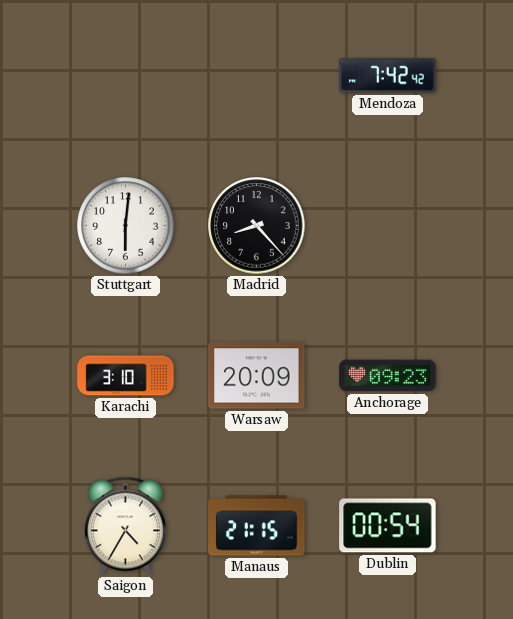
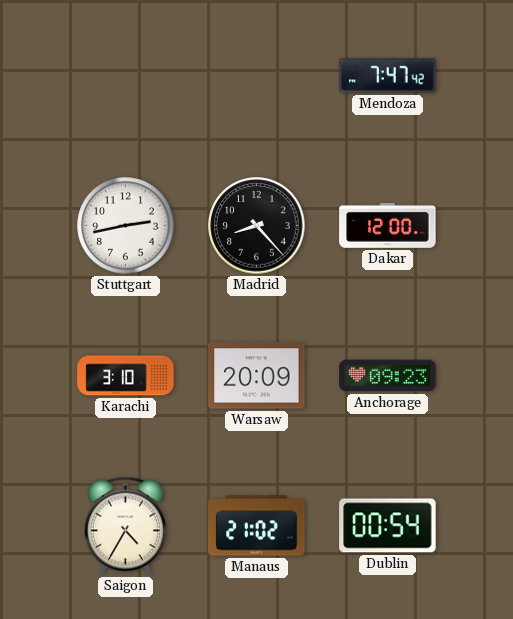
Mendoza: 7:42 -> 7:47
Stuttgart: 6:01 -> 2:43
Dakar: none -> 12:00
Manaus: 21:15 -> 21:02
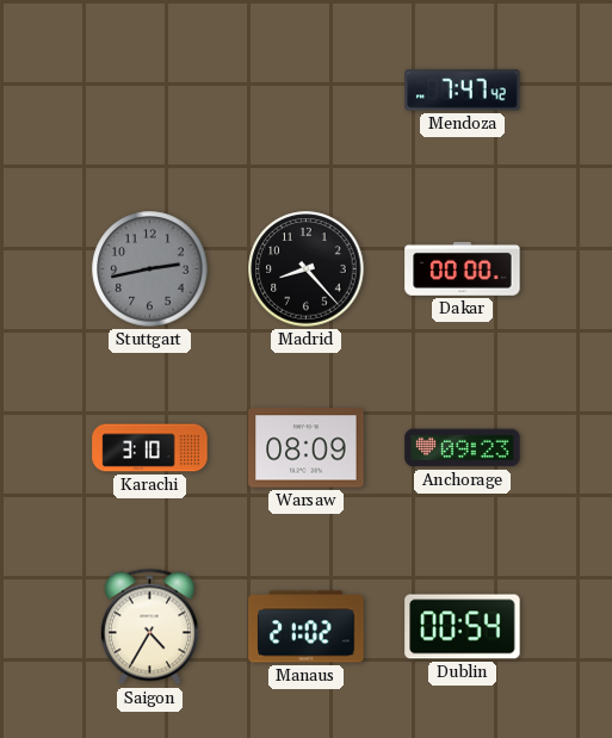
Stuttgart dial: white -> grey
Dakar: 12:00 -> 00:00
Warsaw: 20:09 -> 08:09
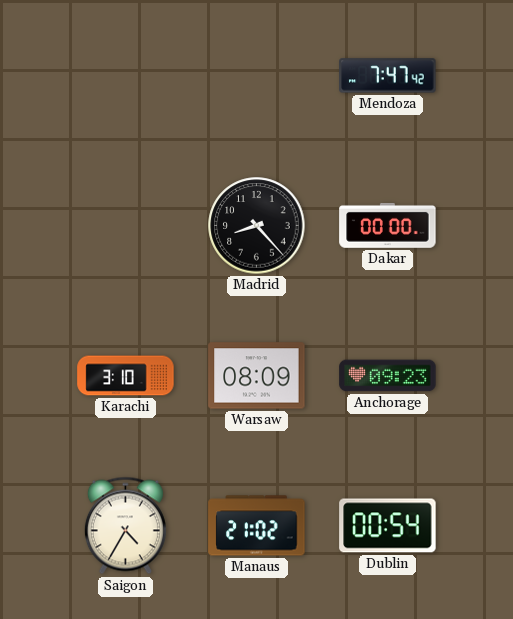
Stuttgart: 2:43 -> none
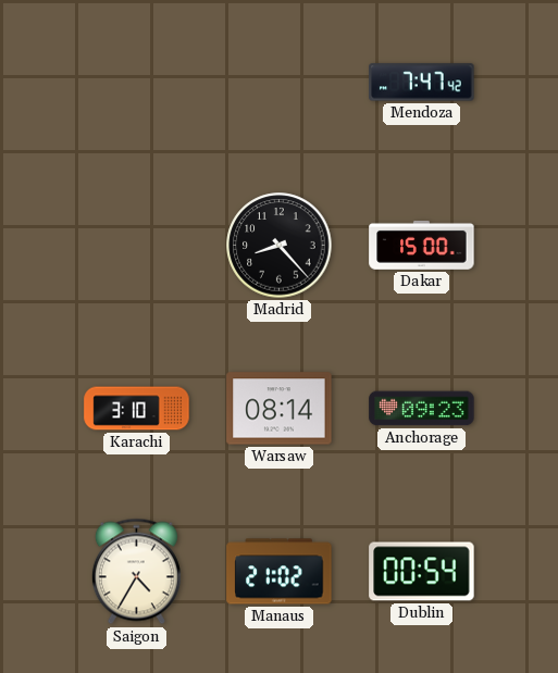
Dakar: 00:00 -> 15:00
Warsaw: 08:09 -> 08:14
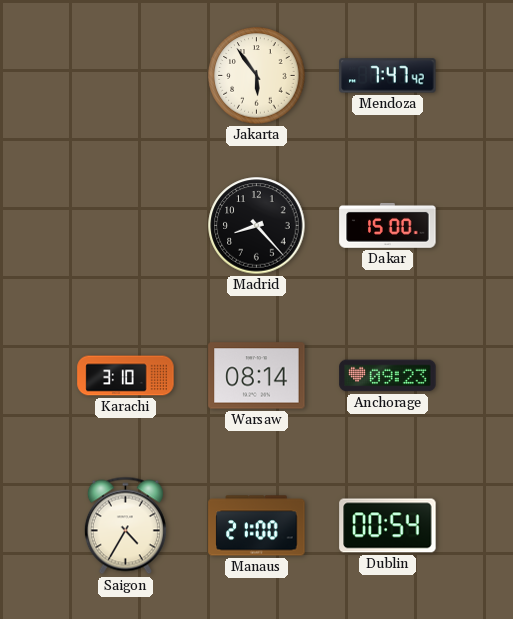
Jakarta: none -> 5:54
Manaus: 21:02 -> 21:00
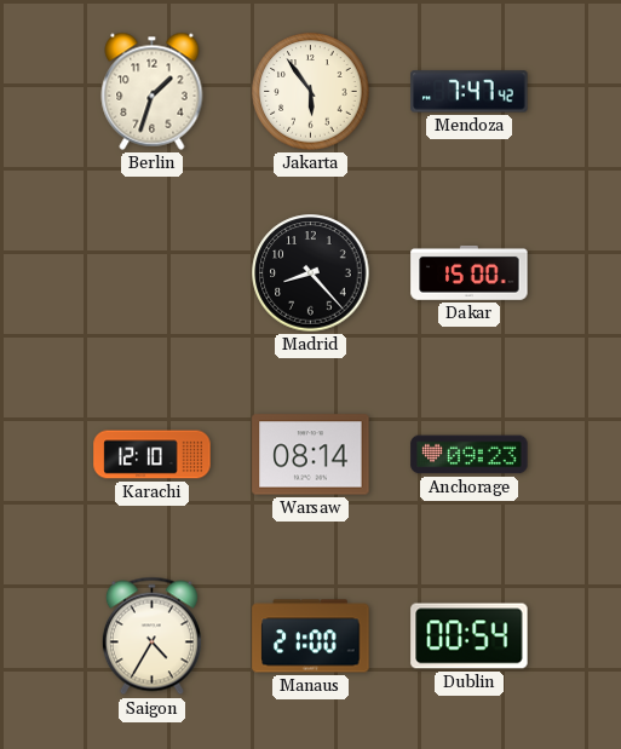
Berlin: none -> 1:33
Karachi: 3:10 -> 12:10
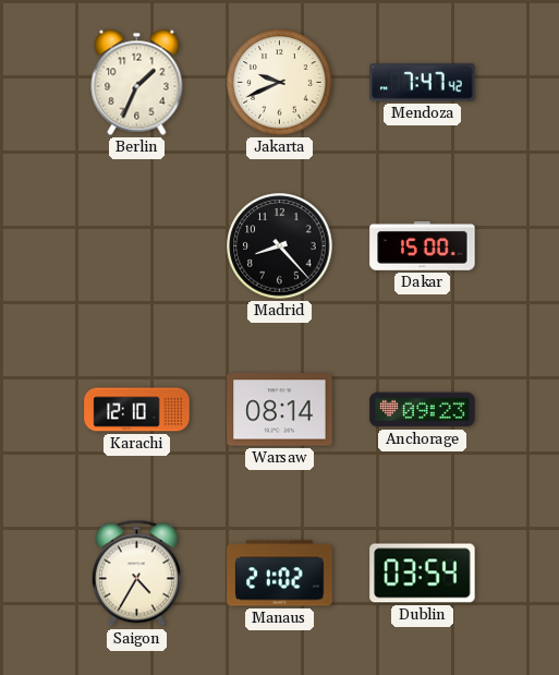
Berlin: 1:33 -> 1:34
Jakarta: 5:54 -> 9:41
Manaus: 21:00 -> 21:02
Dublin: 00:54 -> 03:54
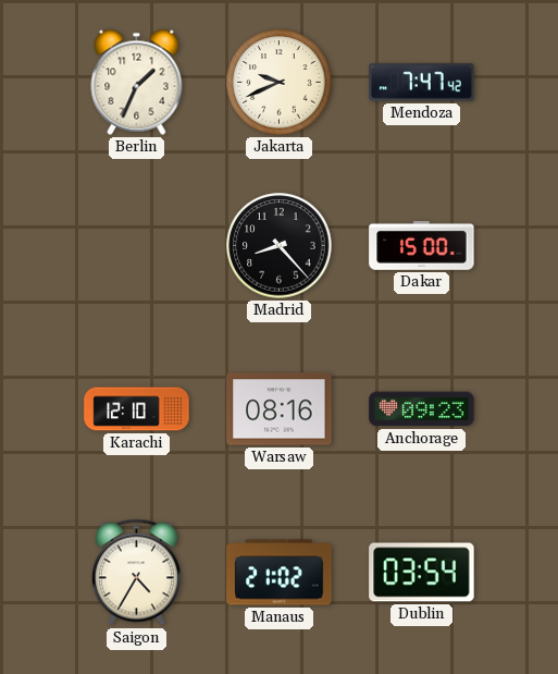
Warsaw: 08:14 -> 08:16
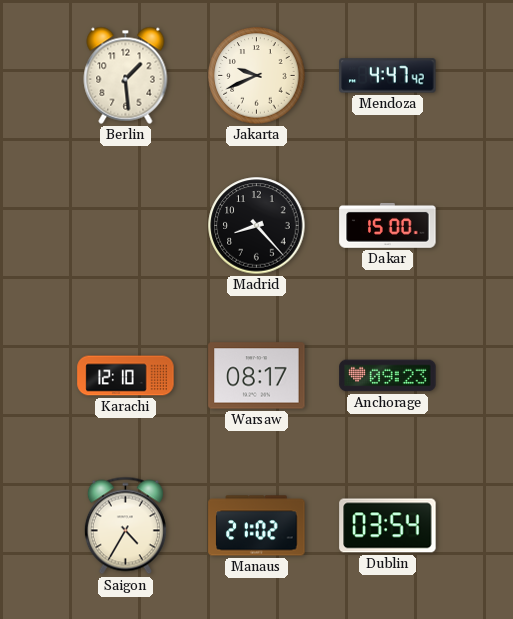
Berlin: 1:34 -> 1:29
Mendoza: 7:47 -> 4:47
Warsaw: 08:16 -> 08:17
